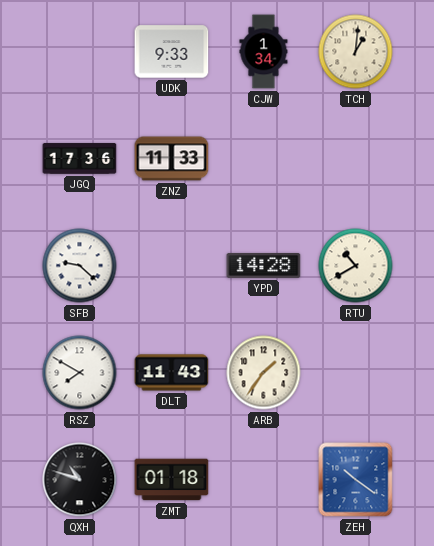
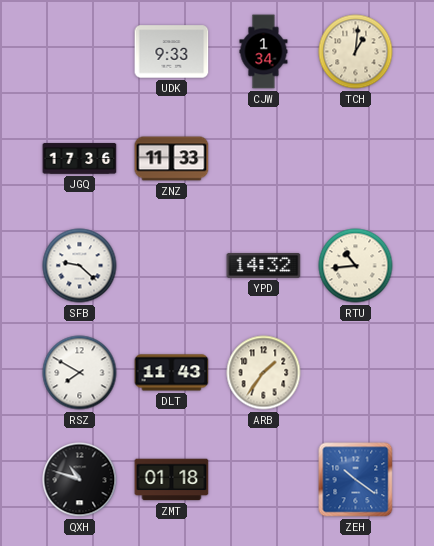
YPD: 14:28 -> 14:32
RTU: 10:40 -> 10:44
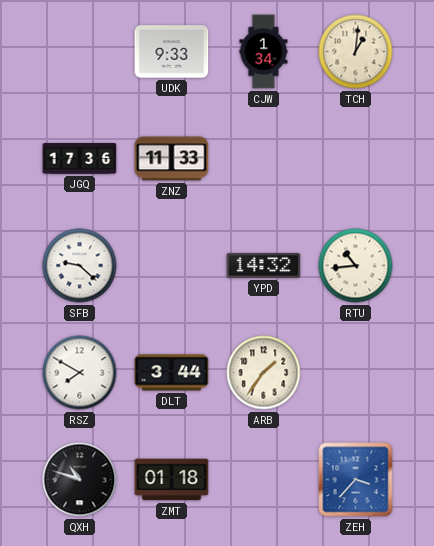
DLT: 11:43 -> 3:44
ZEH: 10:21 -> 3:37
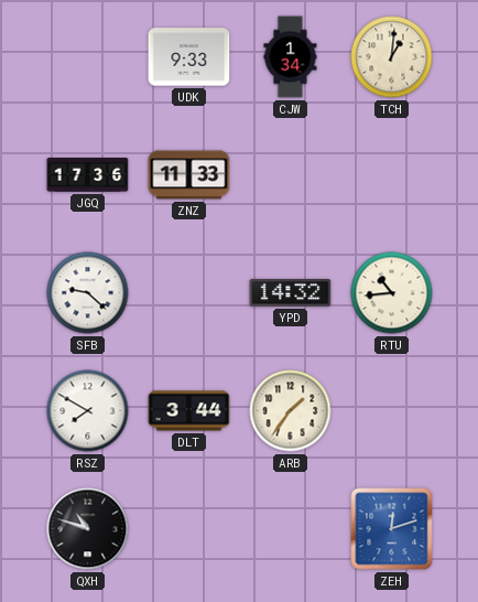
ZMT: 01:18 -> none
ZEH: 3:37 -> 12:12
